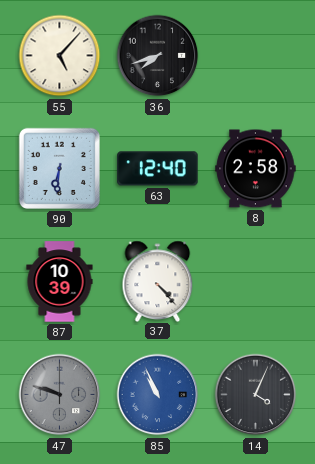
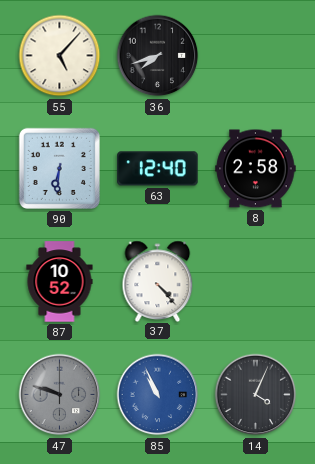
87: 10:39 -> 10:52
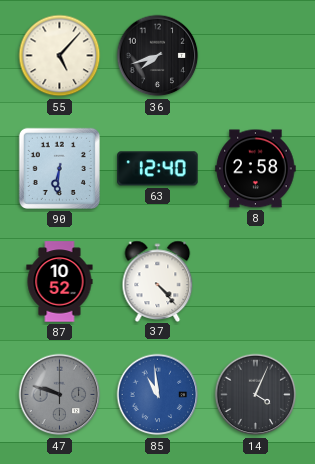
85: 10:56 -> 10:59
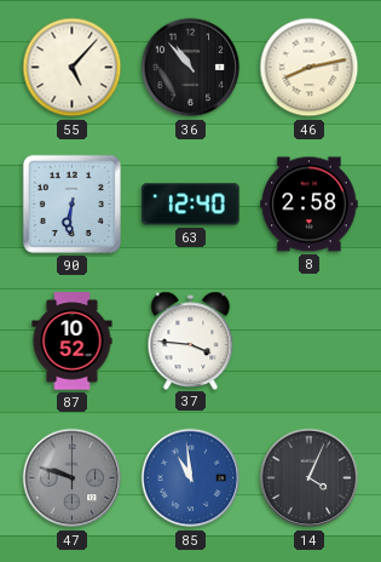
36: 7:42 -> 10:53
46: none -> 8:13
37: 4:23 -> 3:46
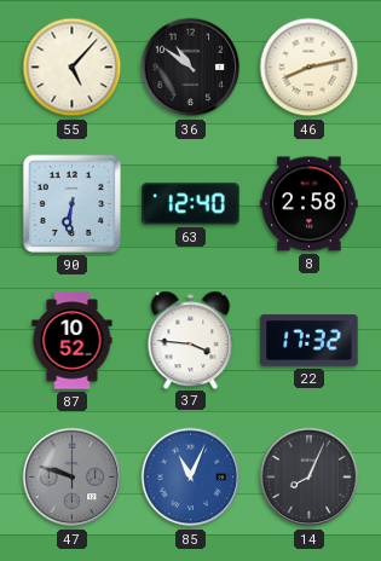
36: 10:53 -> 10:51
22: none -> 17:32
85: 10:59 -> 11:04
14: 4:04 -> 8:04
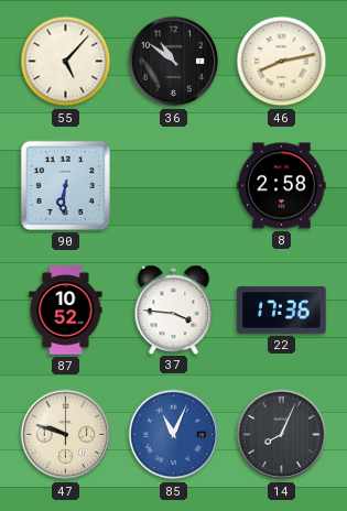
63: 12:40 -> none
22: 17:32 -> 17:36
47 dial: grey -> cream
